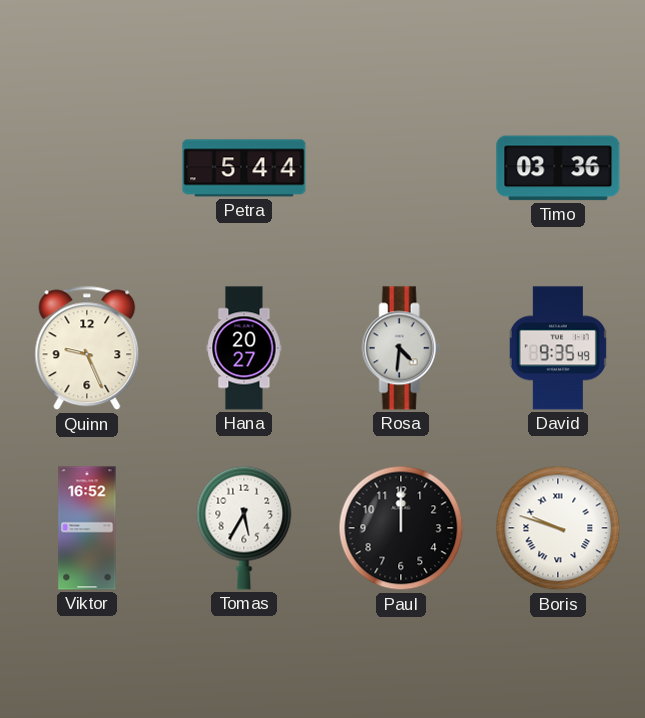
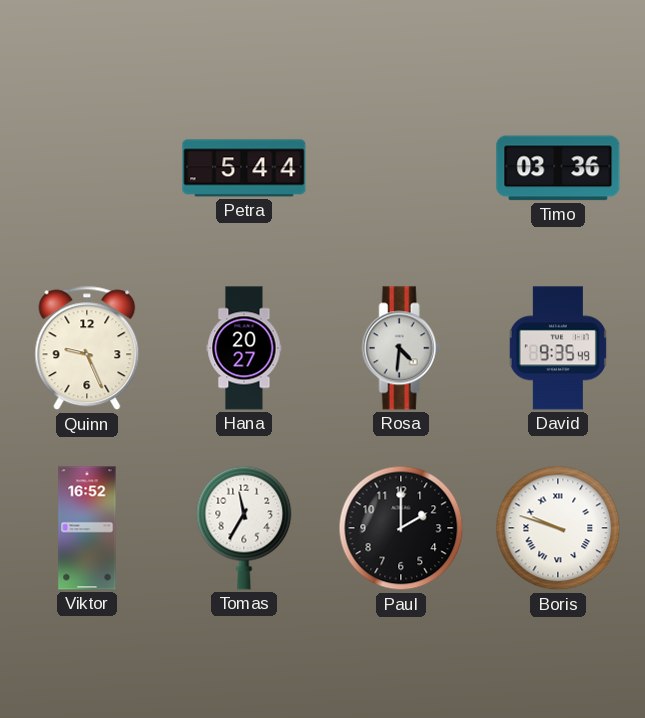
Tomas: 5:35 -> 11:35
Paul: 12:00 -> 2:00
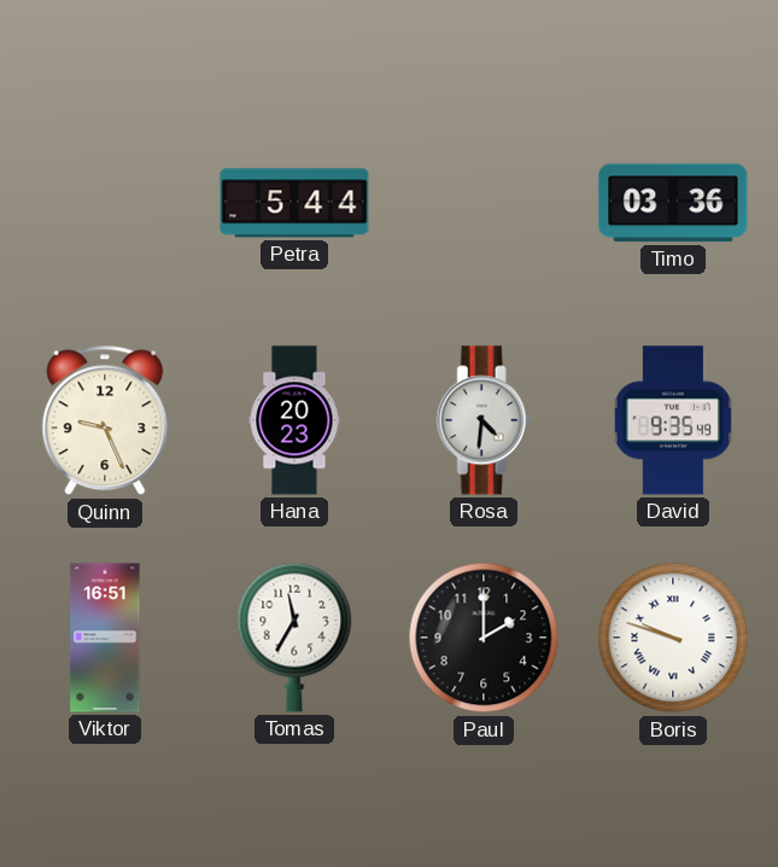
Hana: 20:27 -> 20:23
Viktor: 16:52 -> 16:51
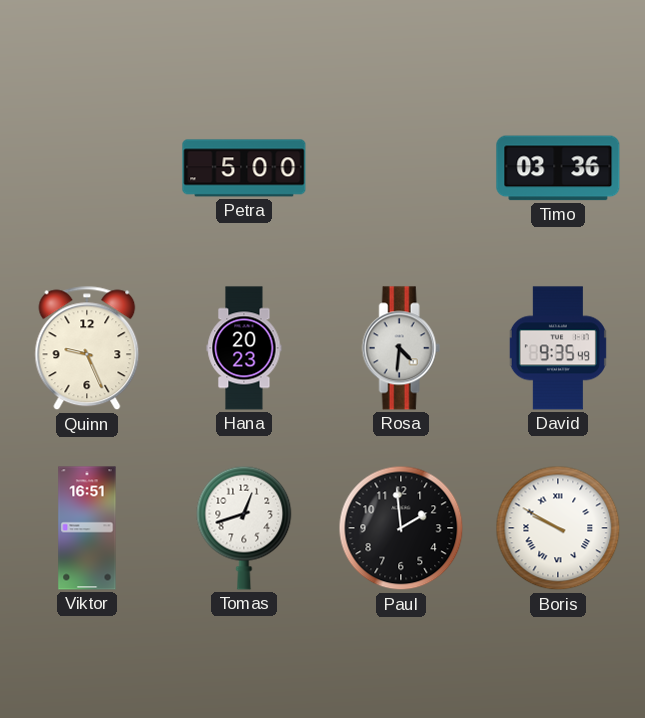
Petra: 5:44 -> 5:00
Tomas: 11:35 -> 12:42
Paul: 2:00 -> 1:59
Boris: 9:48 -> 9:50
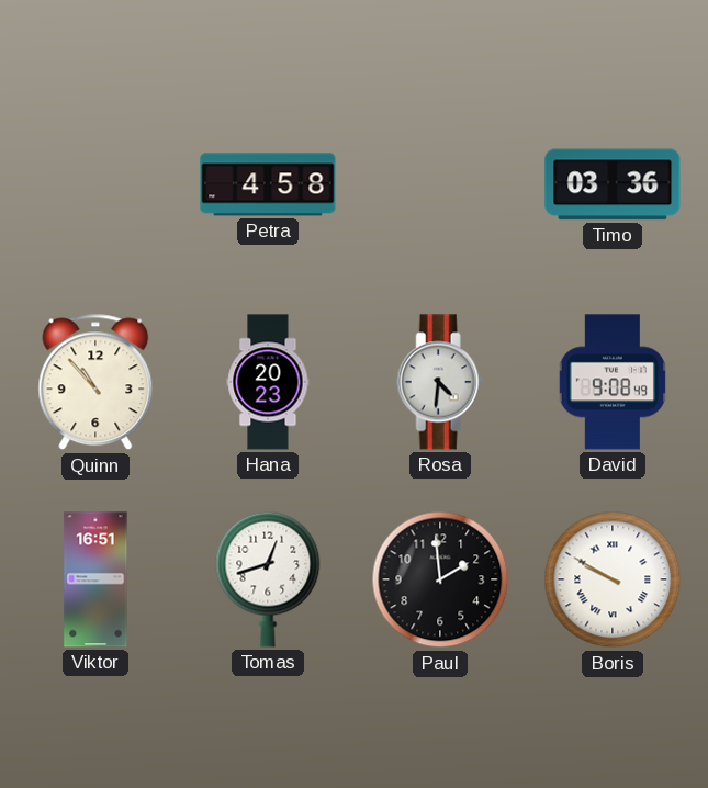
Petra: 5:00 -> 4:58
Quinn: 9:26 -> 10:53
David: 9:35 -> 9:08
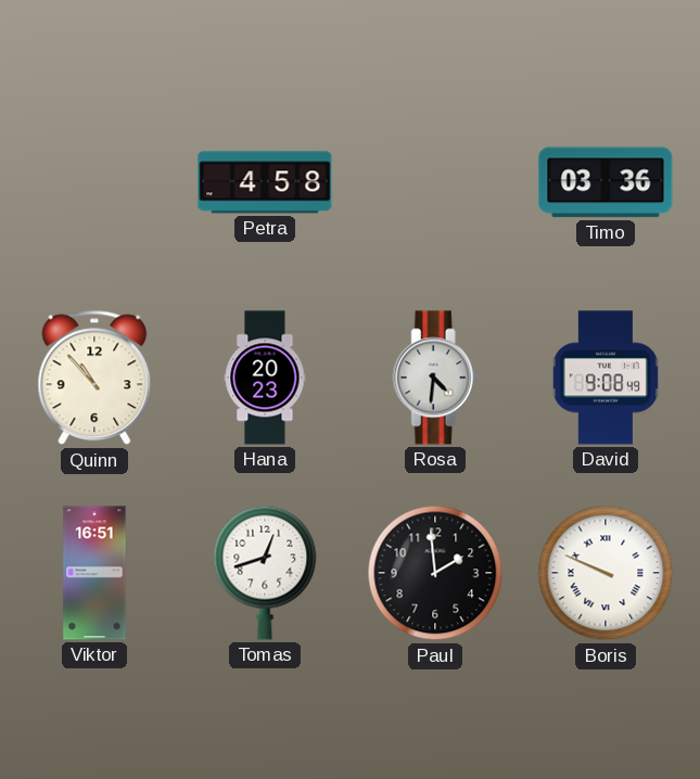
Boris: 9:50 -> 9:49
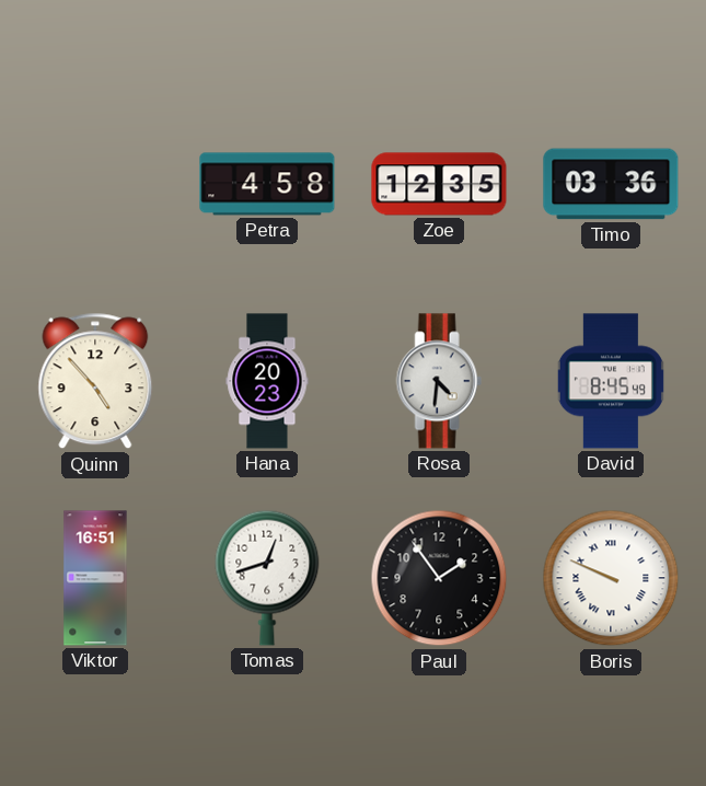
Zoe: none -> 12:35
Quinn: 10:53 -> 4:53
David: 9:08 -> 8:45
Paul: 1:59 -> 1:54
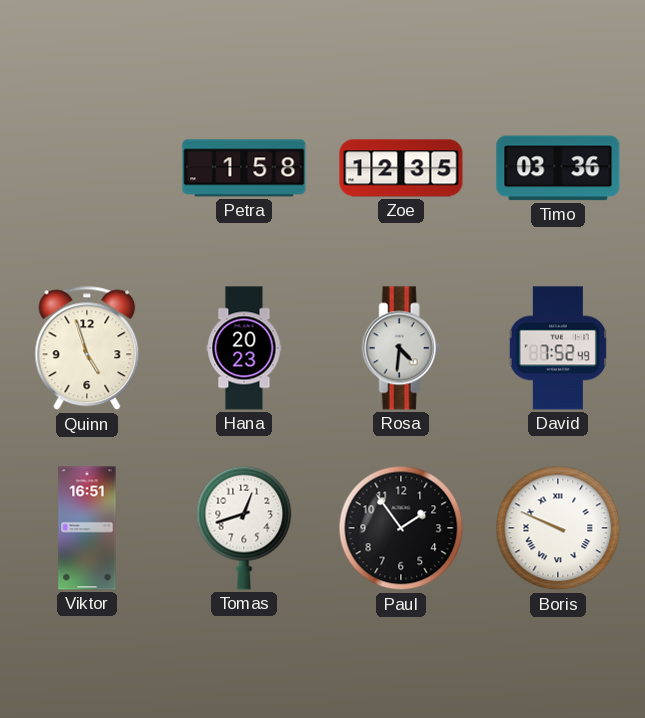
Petra: 4:58 -> 1:58
Quinn: 4:53 -> 4:57
David: 8:45 -> 7:52
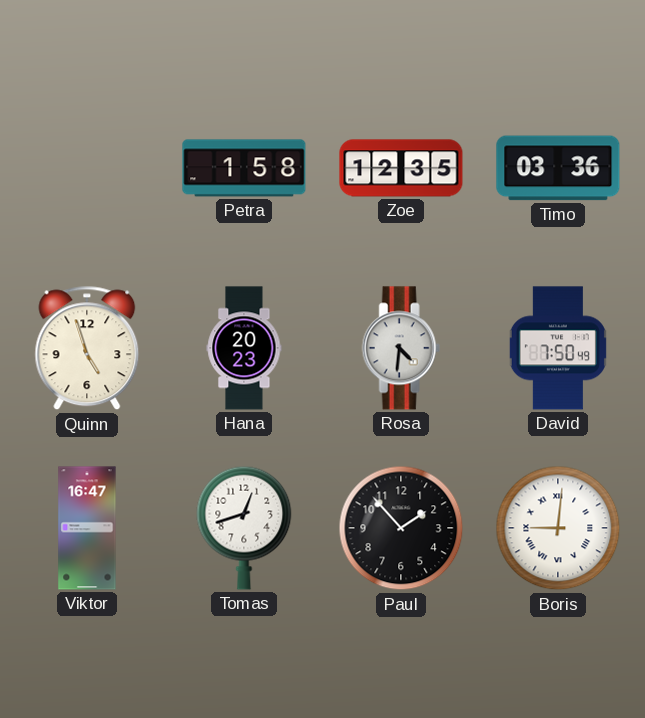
David: 7:52 -> 7:50
Viktor: 16:51 -> 16:47
Paul: 1:54 -> 1:53
Boris: 9:49 -> 9:01
